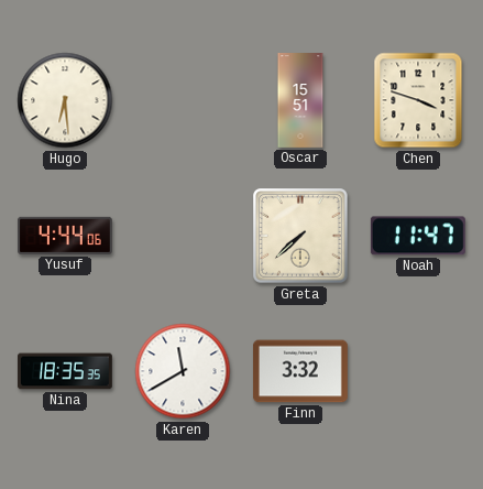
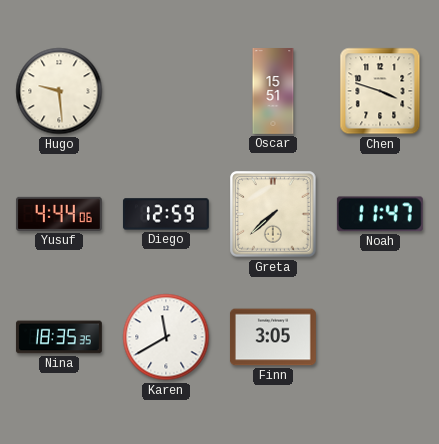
Hugo: 6:29 -> 9:29
Diego: none -> 12:59
Finn: 3:32 -> 3:05
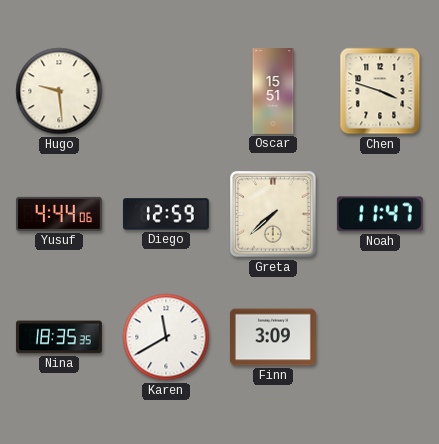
Finn: 3:05 -> 3:09
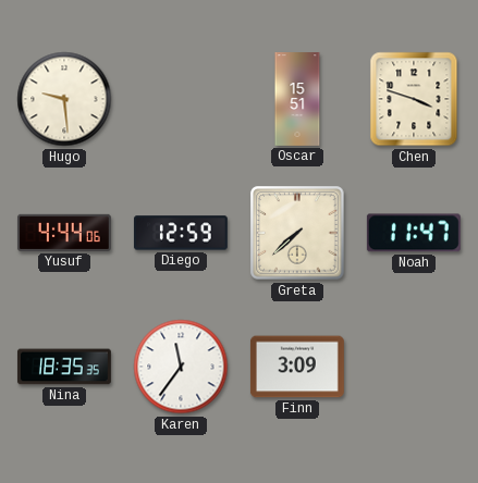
Karen: 11:40 -> 11:36
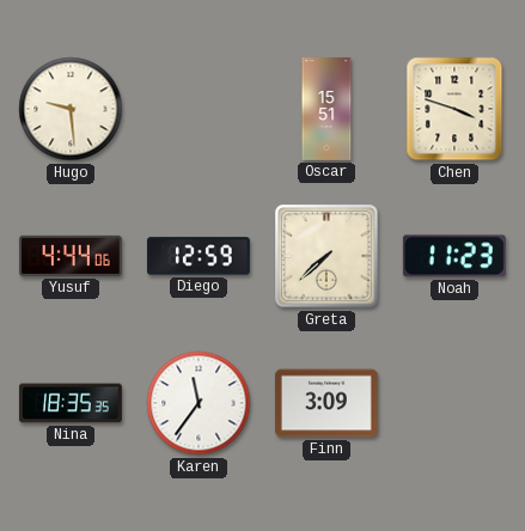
Noah: 11:47 -> 11:23
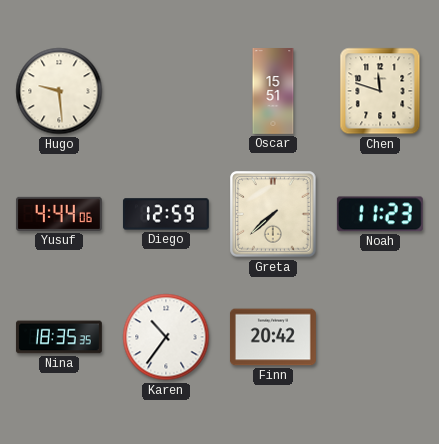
Chen: 3:48 -> 11:48
Karen: 11:36 -> 10:36
Finn: 3:09 -> 20:42
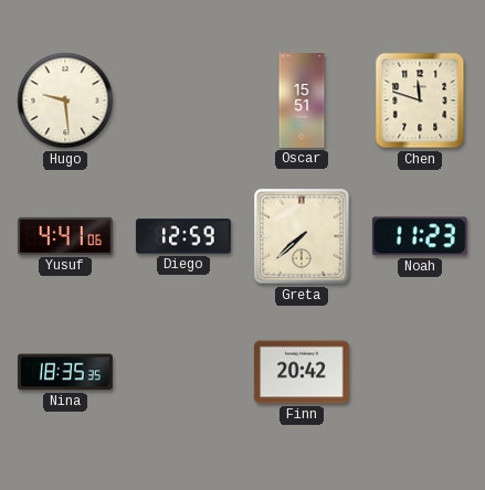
Yusuf: 4:44 -> 4:41
Karen: 10:36 -> none
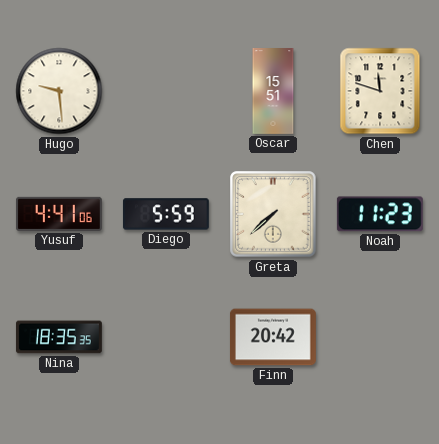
Diego: 12:59 -> 5:59
